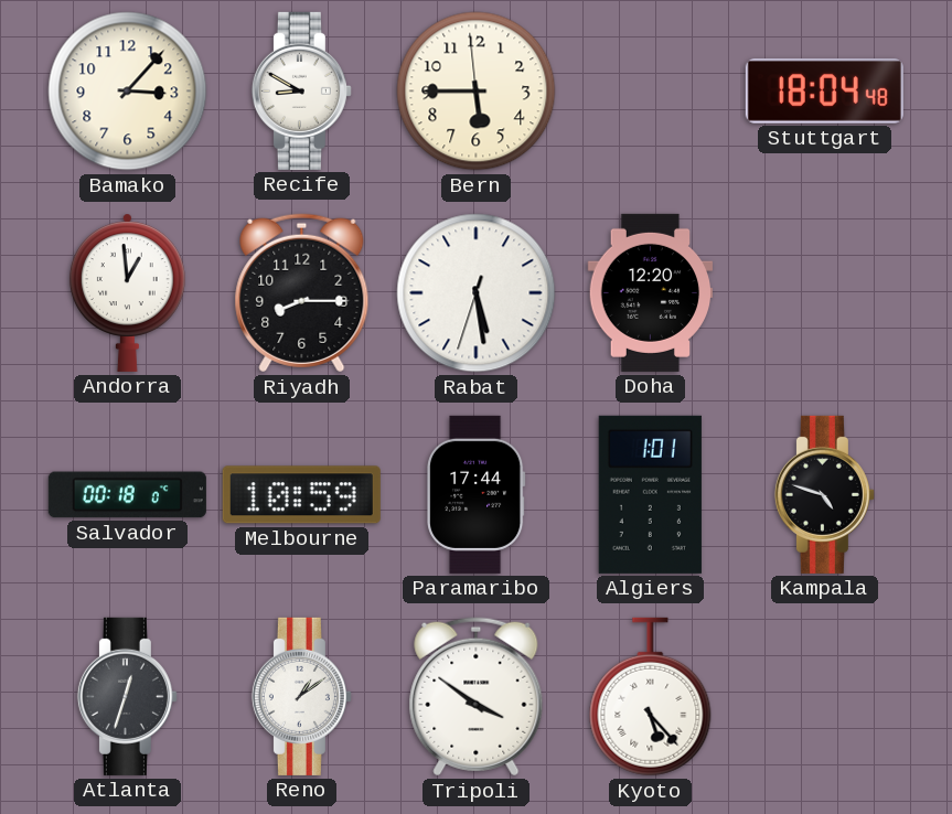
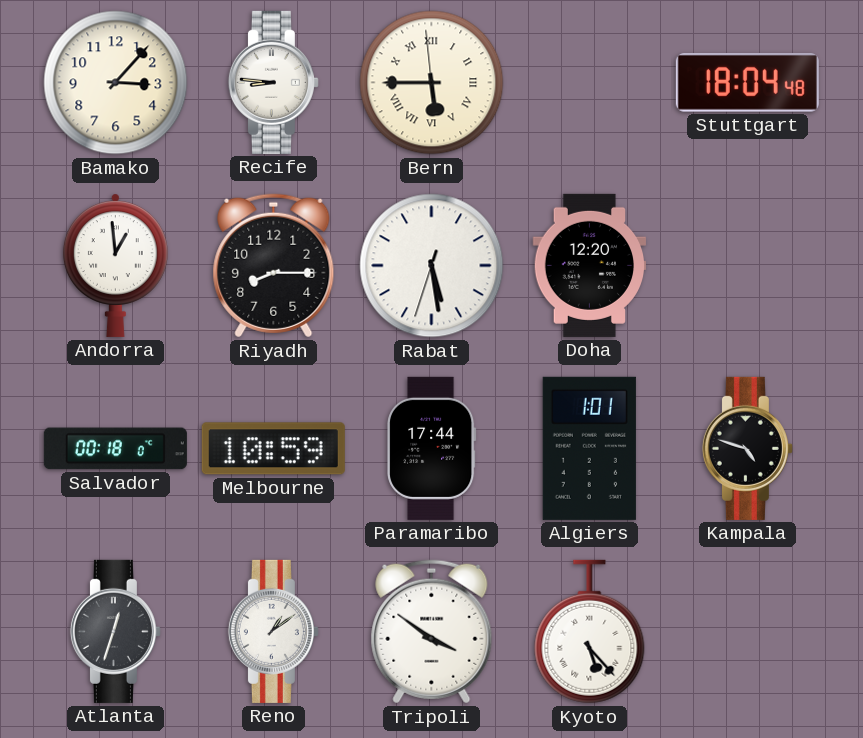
Recife: 8:50 -> 8:46
Bern numerals: Arabic -> Roman
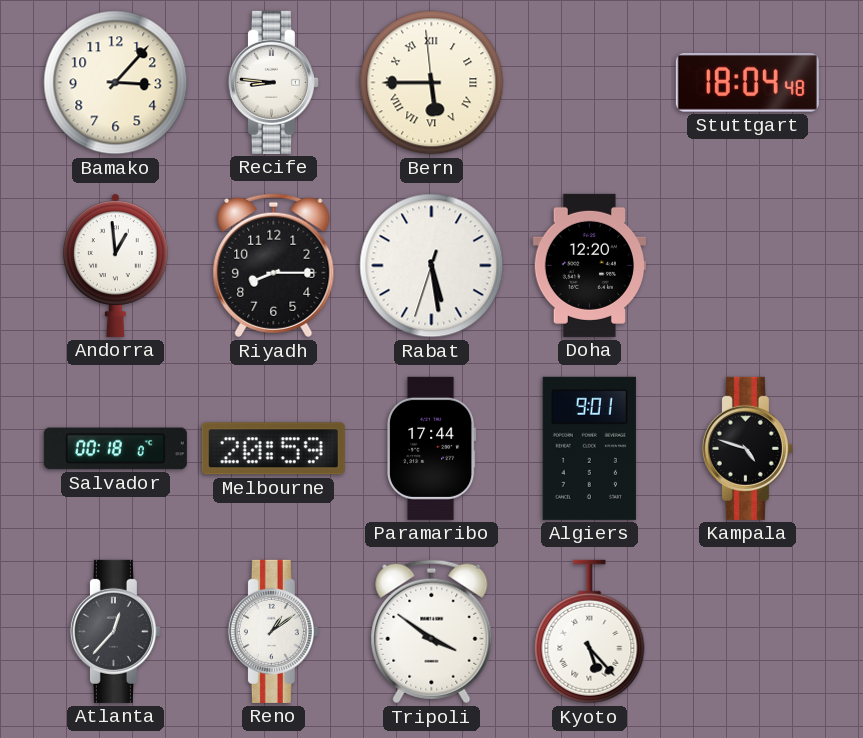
Melbourne: 10:59 -> 20:59
Algiers: 1:01 -> 9:01
Atlanta: 12:33 -> 12:37
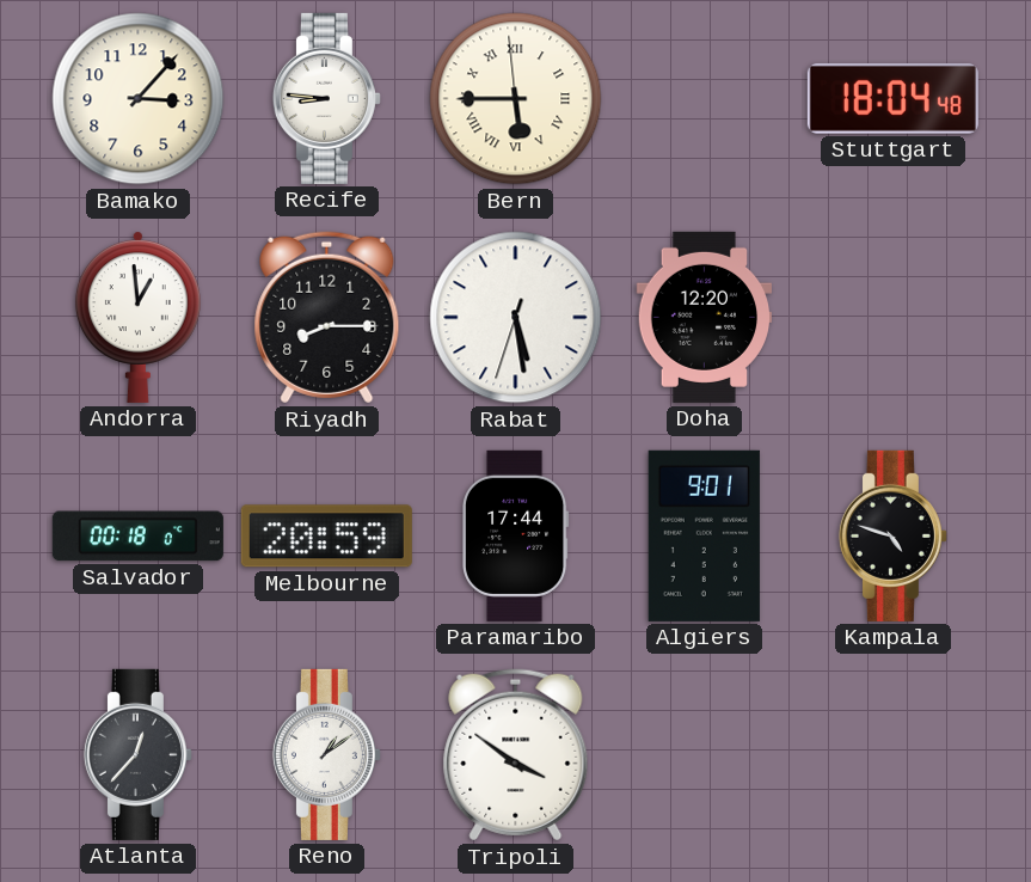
Kyoto: 5:23 -> none
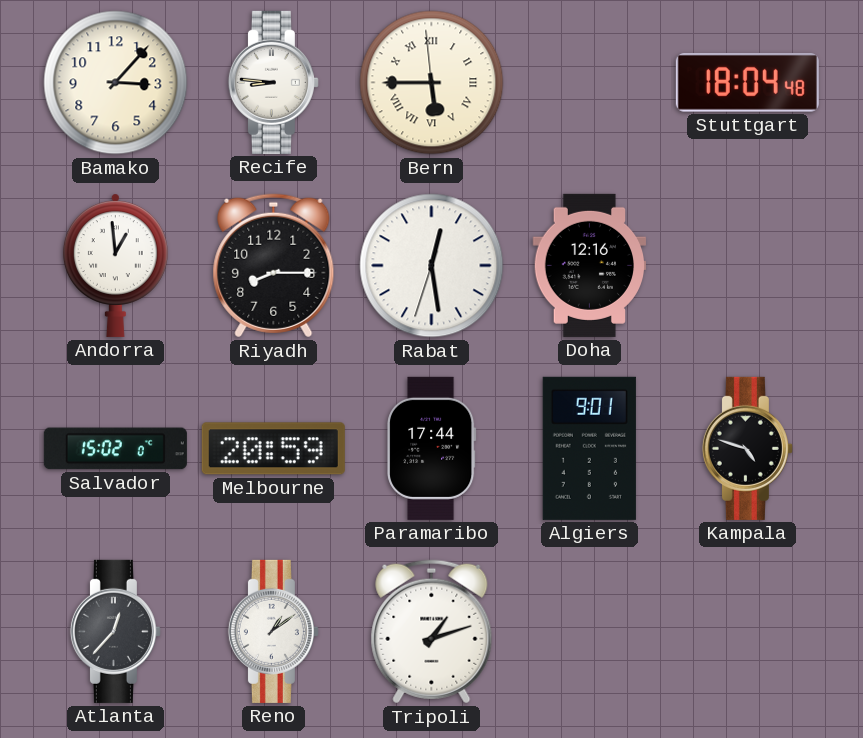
Rabat: 5:28 -> 12:28
Doha: 12:20 -> 12:16
Salvador: 00:18 -> 15:02
Tripoli: 3:51 -> 1:12
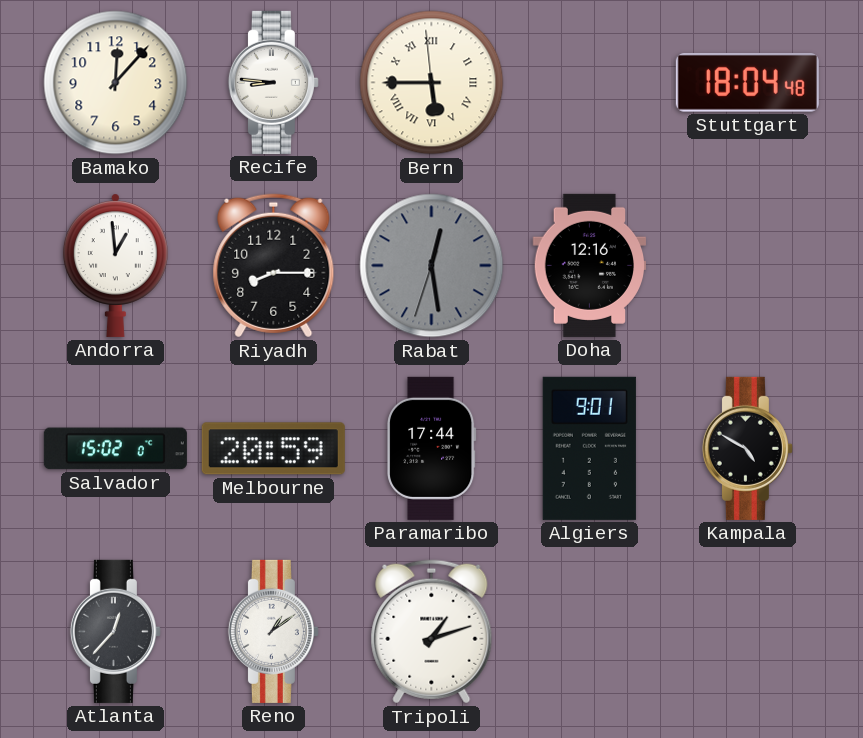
Bamako: 3:07 -> 12:07
Rabat dial: white -> grey
Kampala: 4:48 -> 4:50
